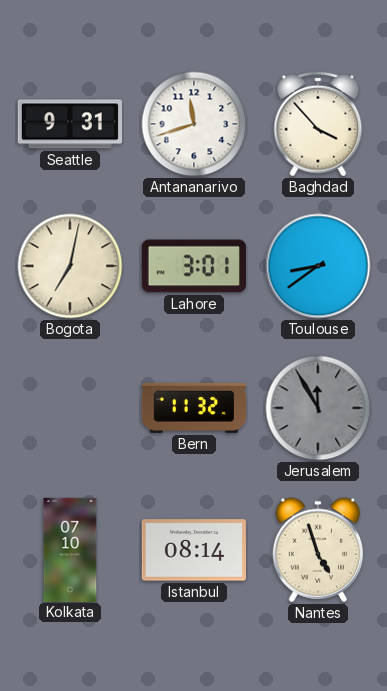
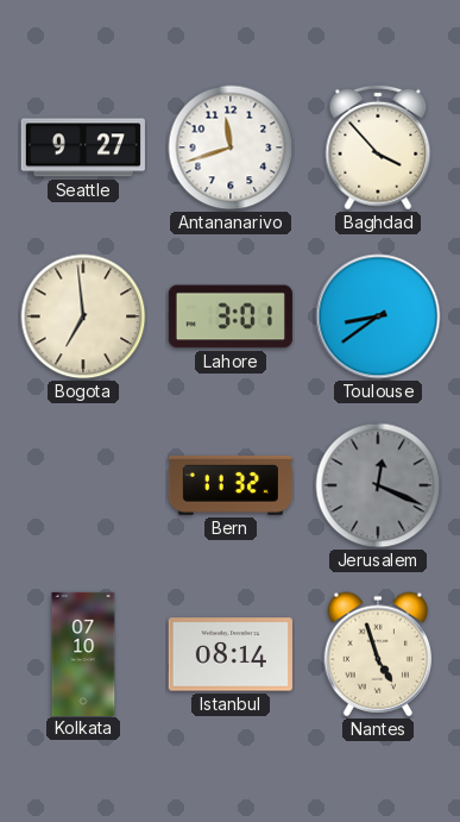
Seattle: 9:31 -> 9:27
Bogota: 7:02 -> 6:59
Jerusalem: 11:55 -> 12:19
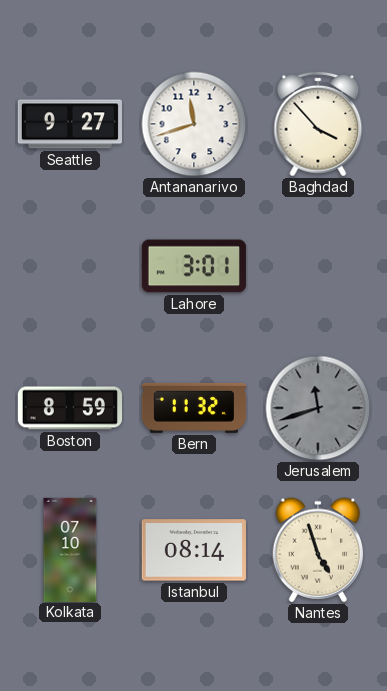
Bogota: 6:59 -> none
Toulouse: 8:39 -> none
Boston: none -> 8:59
Jerusalem: 12:19 -> 11:42
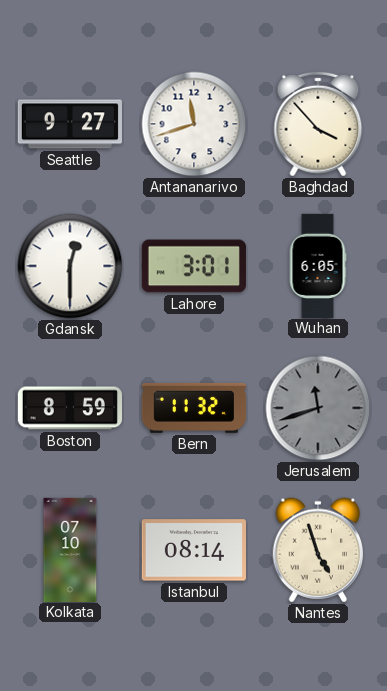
Gdansk: none -> 12:30
Wuhan: none -> 6:05
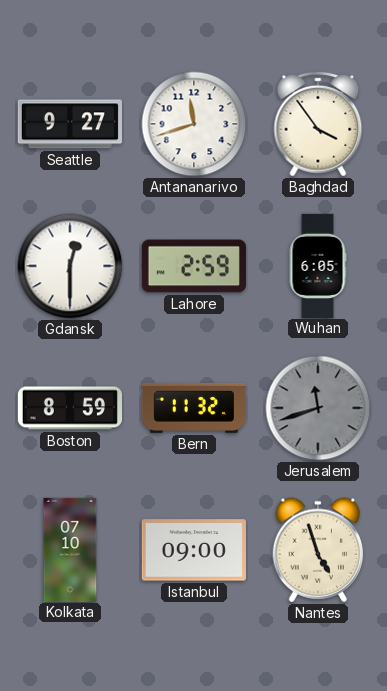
Baghdad: 3:53 -> 3:54
Lahore: 3:01 -> 2:59
Istanbul: 08:14 -> 09:00
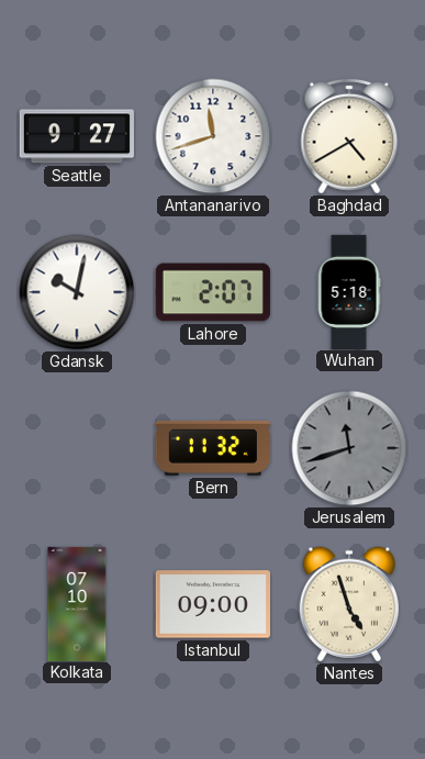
Baghdad: 3:54 -> 4:40
Gdansk: 12:30 -> 10:02
Lahore: 2:59 -> 2:07
Wuhan: 6:05 -> 5:18
Boston: 8:59 -> none
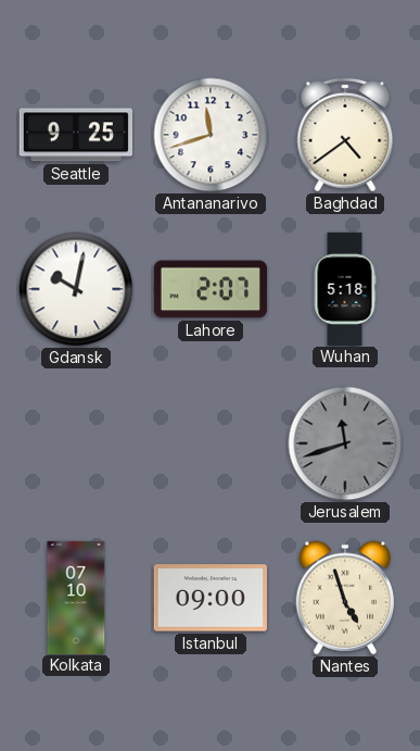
Seattle: 9:27 -> 9:25
Baghdad: 4:40 -> 4:39
Bern: 11:32 -> none
